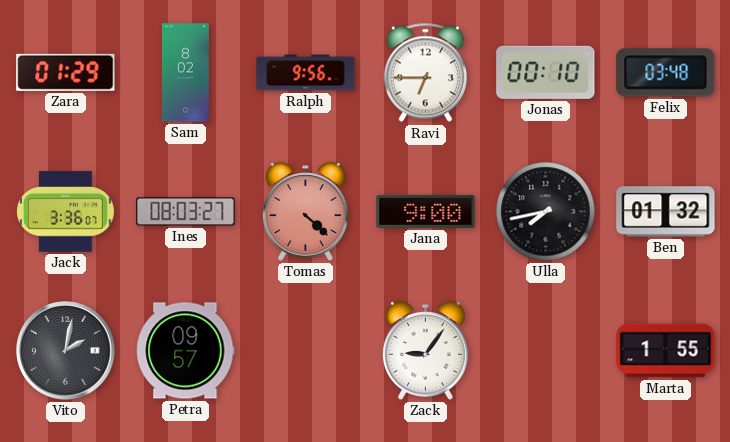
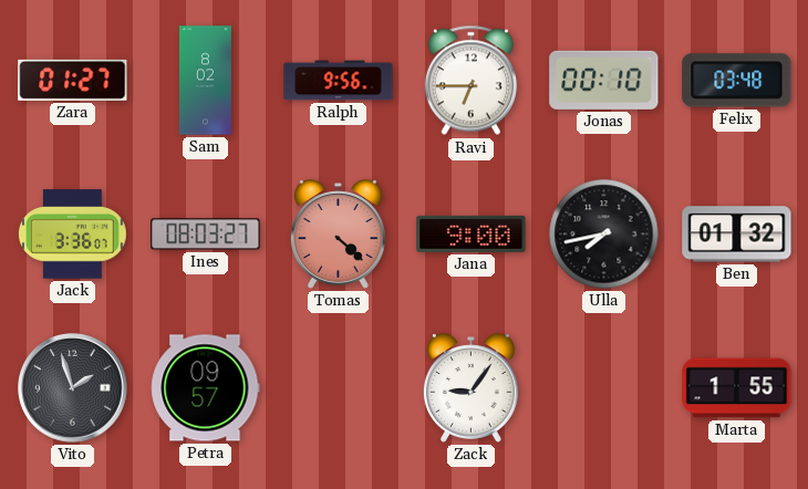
Zara: 01:29 -> 01:27
Vito: 2:02 -> 1:57
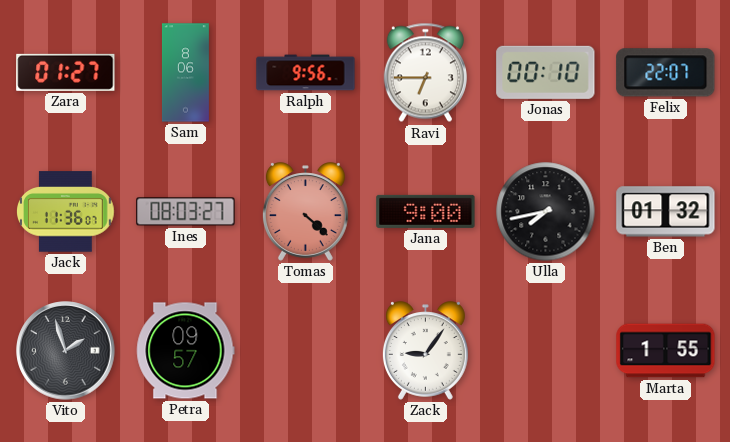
Sam: 8:02 -> 8:06
Felix: 03:48 -> 22:07
Jack: 3:36 -> 11:36
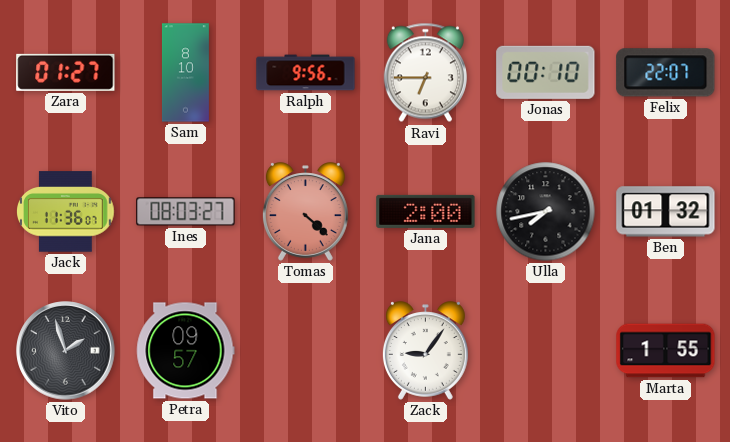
Sam: 8:06 -> 8:10
Jana: 9:00 -> 2:00
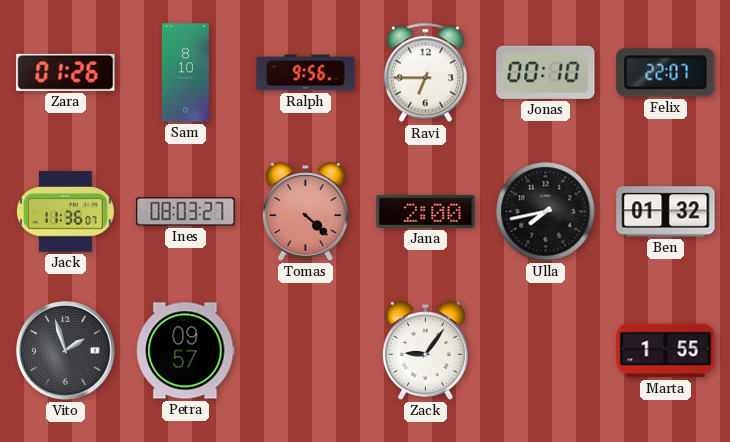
Zara: 01:27 -> 01:26
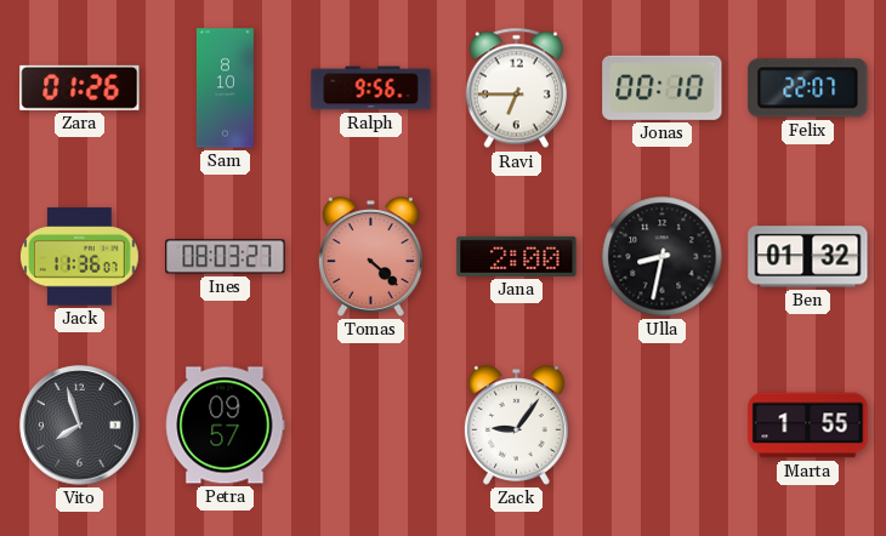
Ulla: 7:43 -> 8:32
Vito: 1:57 -> 7:57
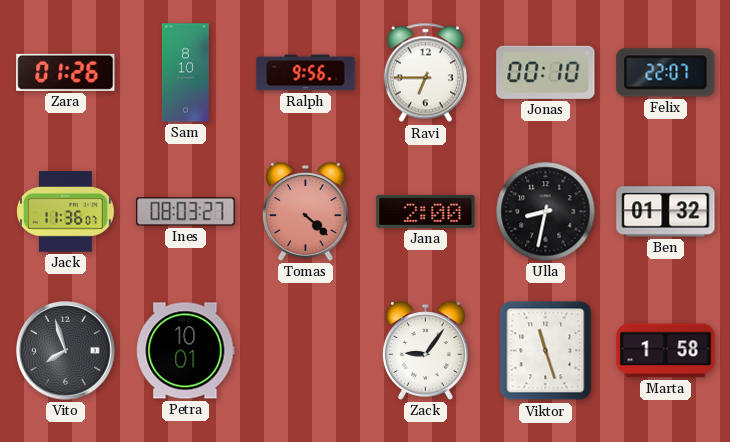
Petra: 09:57 -> 10:01
Viktor: none -> 11:27
Marta: 1:55 -> 1:58
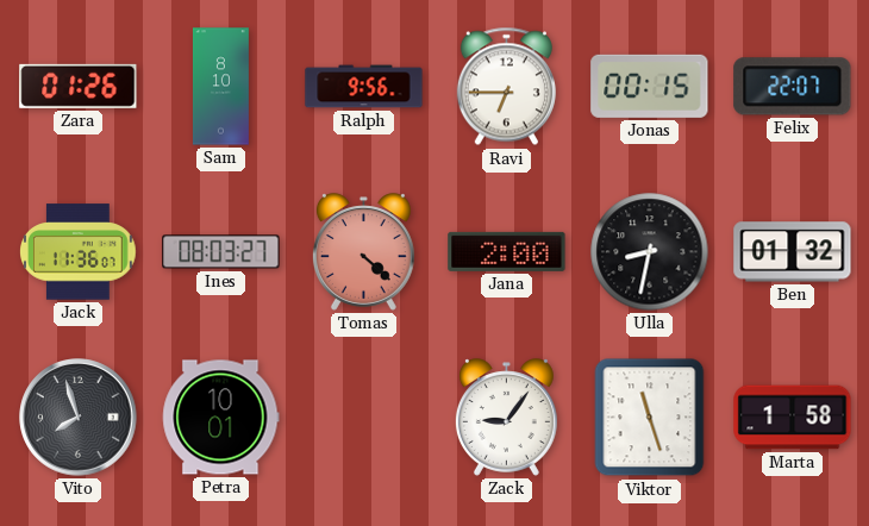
Jonas: 00:10 -> 00:15
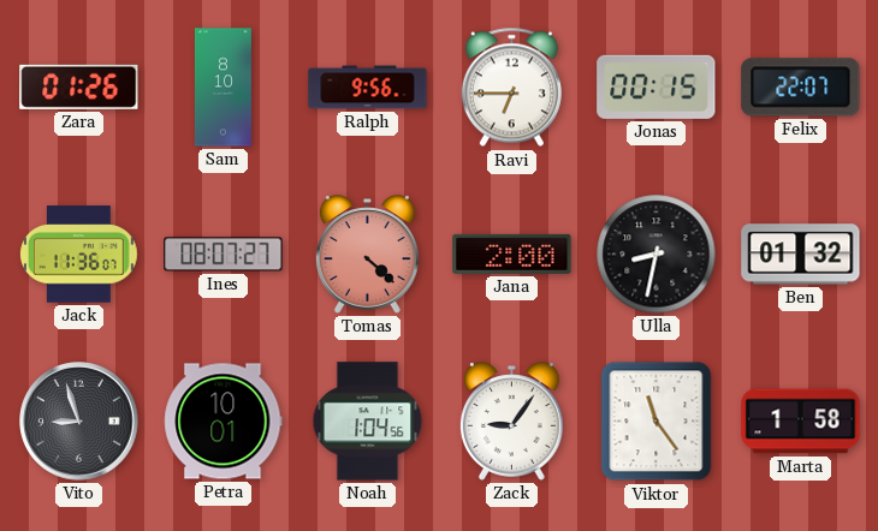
Ines: 08:03 -> 08:07
Vito: 7:57 -> 8:57
Noah: none -> 1:04
Viktor: 11:27 -> 11:24
